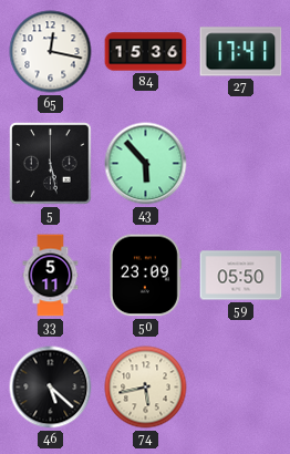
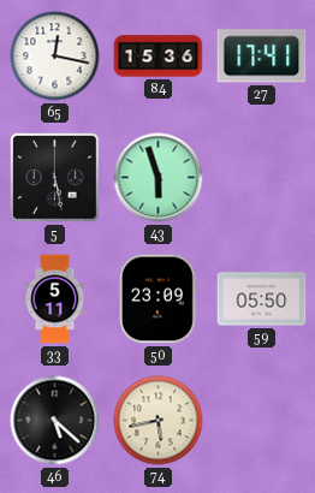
43: 5:53 -> 5:57
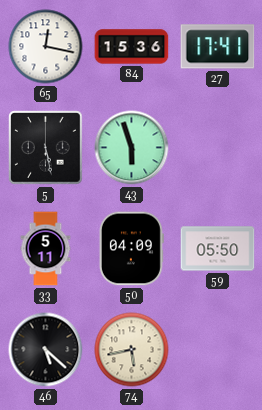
50: 23:09 -> 04:09
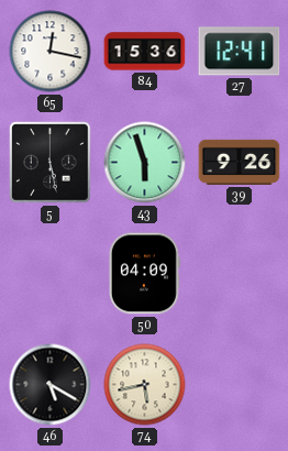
27: 17:41 -> 12:41
39: none -> 9:26
33: 5:11 -> none
59: 05:50 -> none
46: 5:22 -> 5:20
